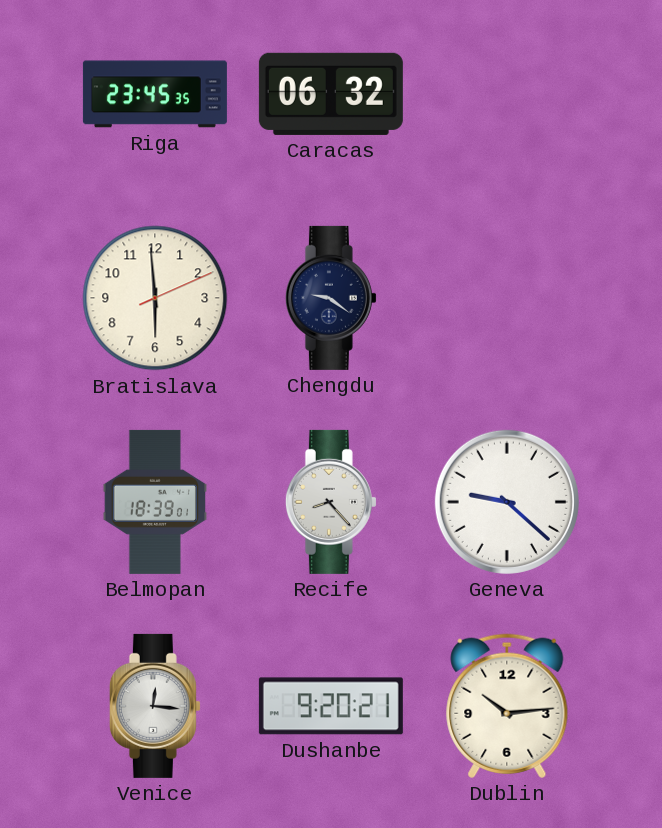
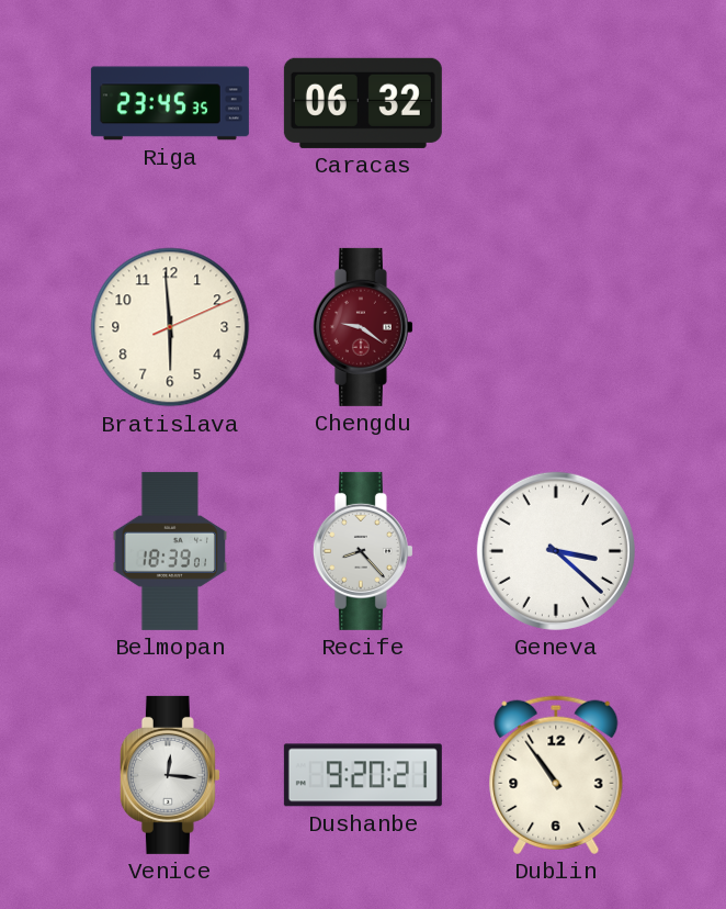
Chengdu dial: navy -> burgundy
Geneva: 9:22 -> 3:22
Dublin: 10:14 -> 10:54
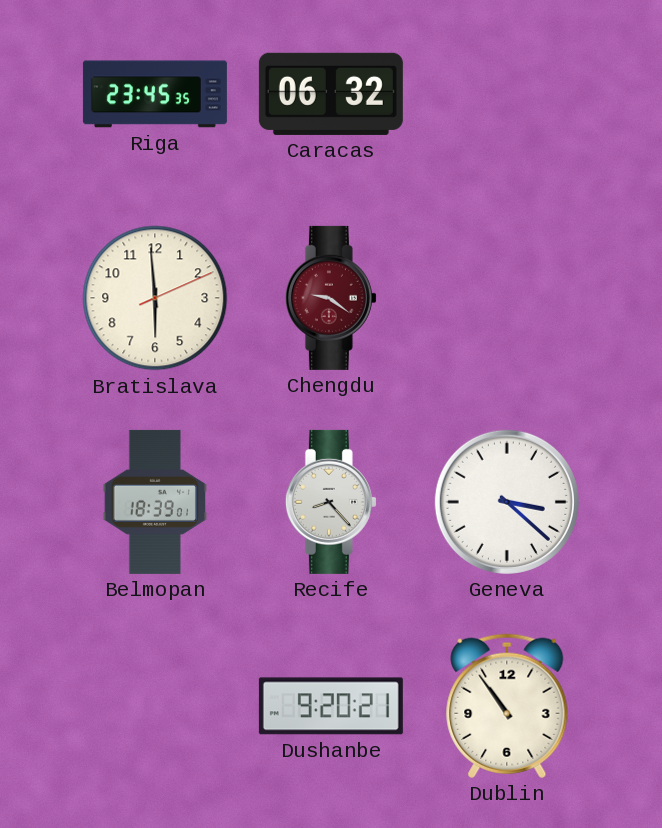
Venice: 12:16 -> none
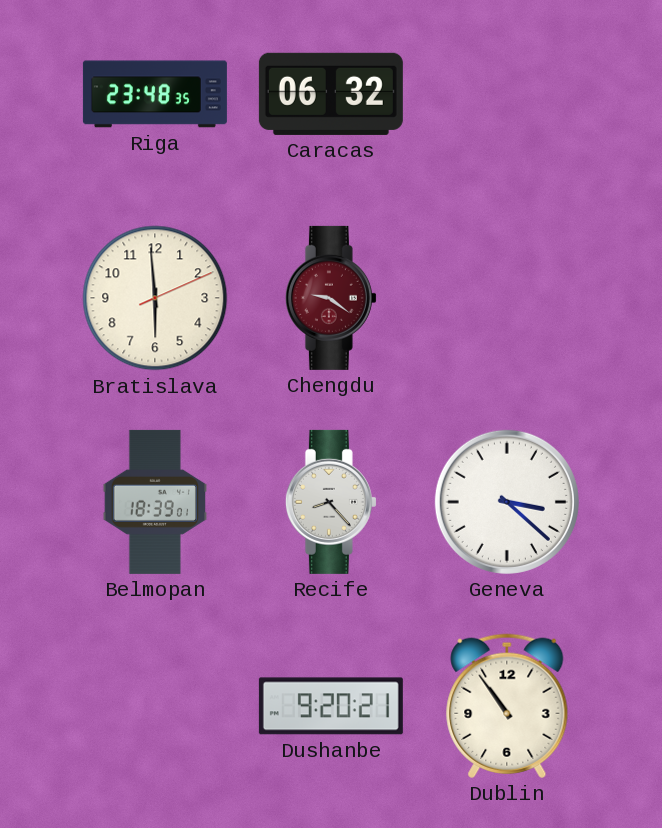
Riga: 23:45 -> 23:48
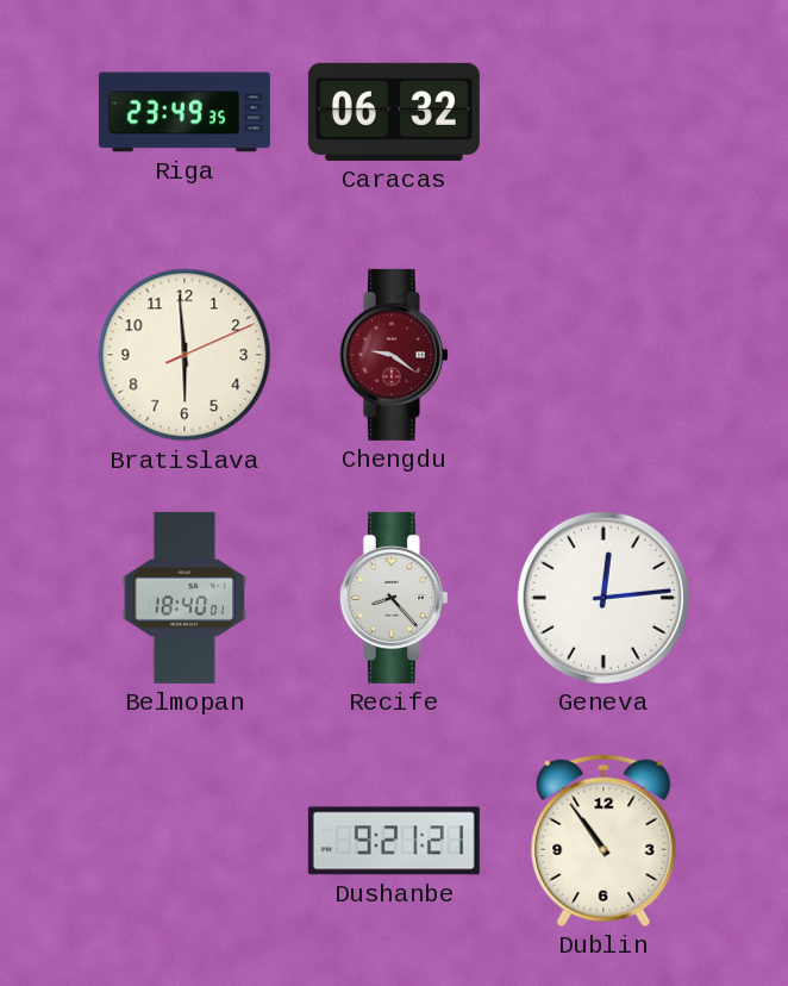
Riga: 23:48 -> 23:49
Belmopan: 18:39 -> 18:40
Geneva: 3:22 -> 12:14
Dushanbe: 9:20 -> 9:21
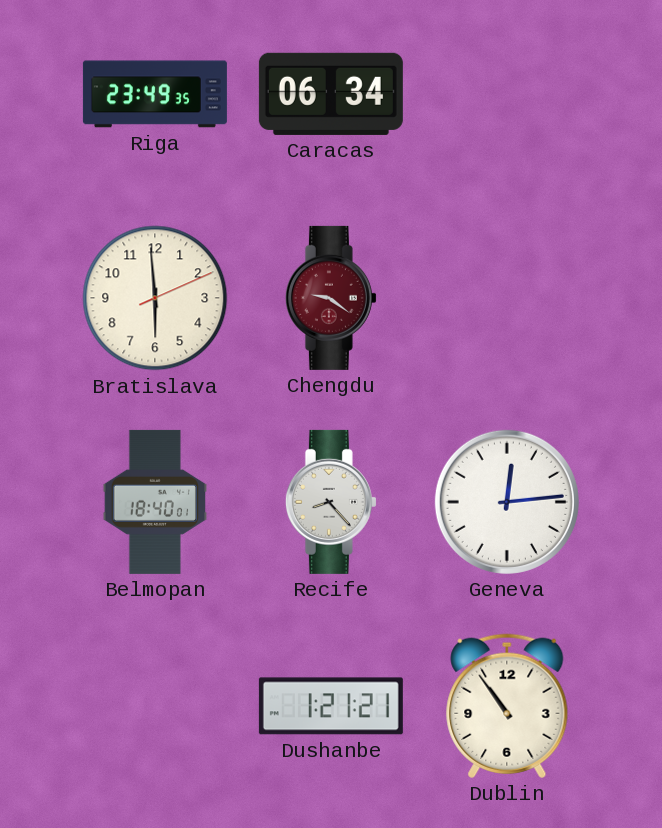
Caracas: 06:32 -> 06:34
Dushanbe: 9:21 -> 1:21
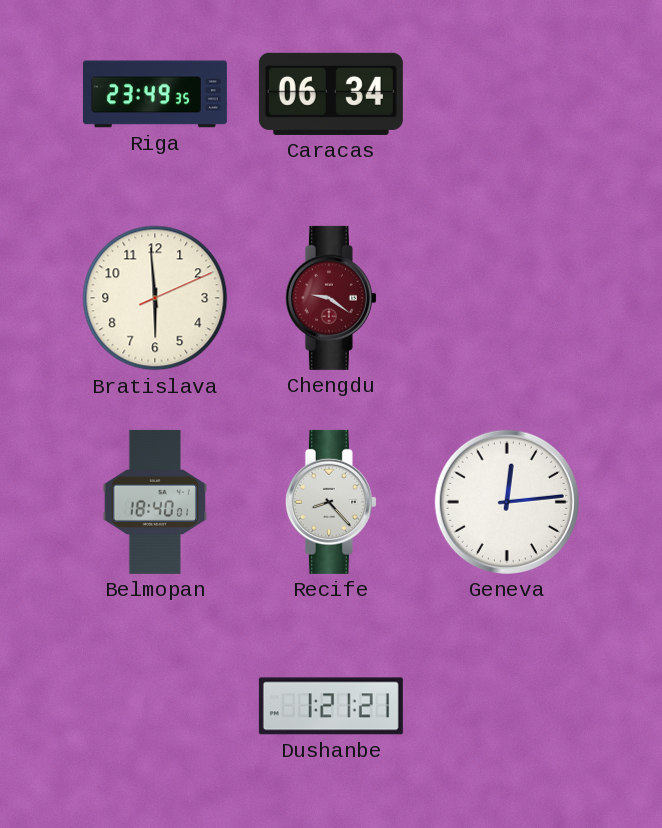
Dublin: 10:54 -> none
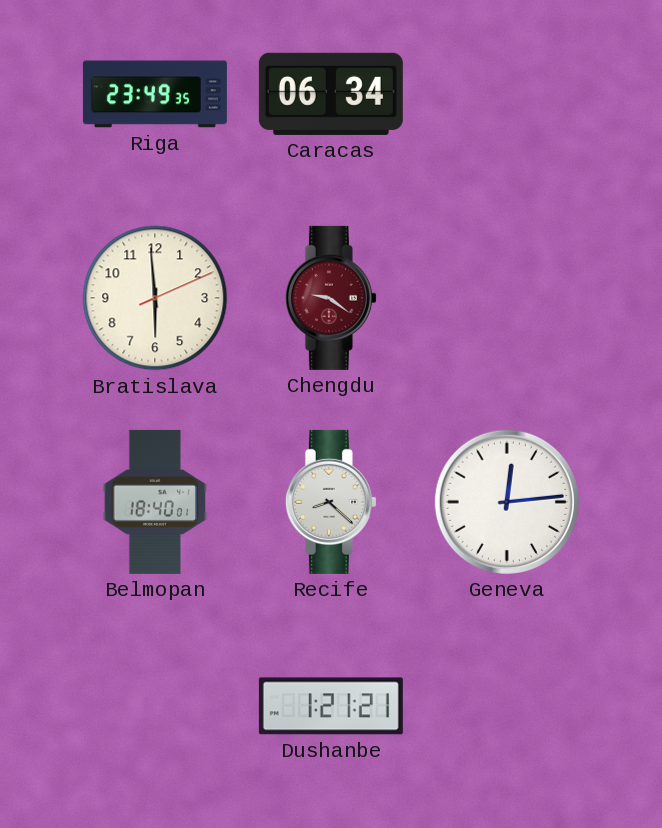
Recife: 8:23 -> 8:22
